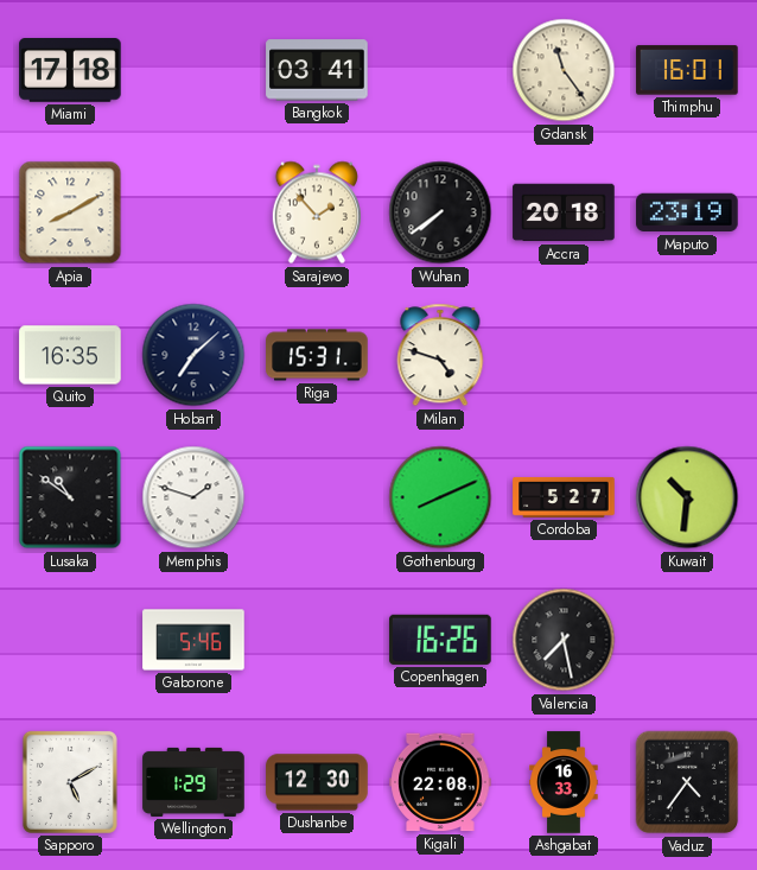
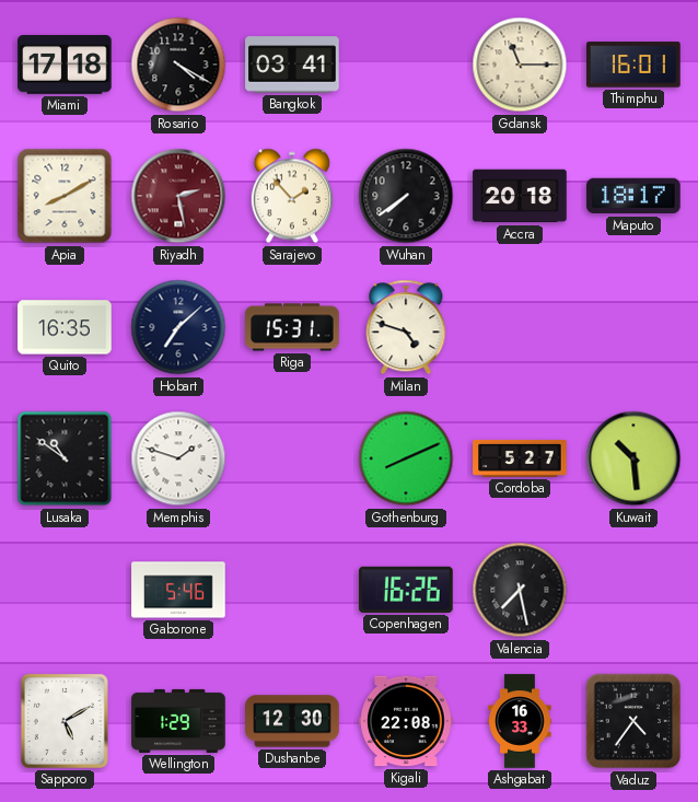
Rosario: none -> 4:20
Gdansk: 11:24 -> 11:15
Riyadh: none -> 2:28
Maputo: 23:19 -> 18:17
Kuwait: 10:31 -> 10:29
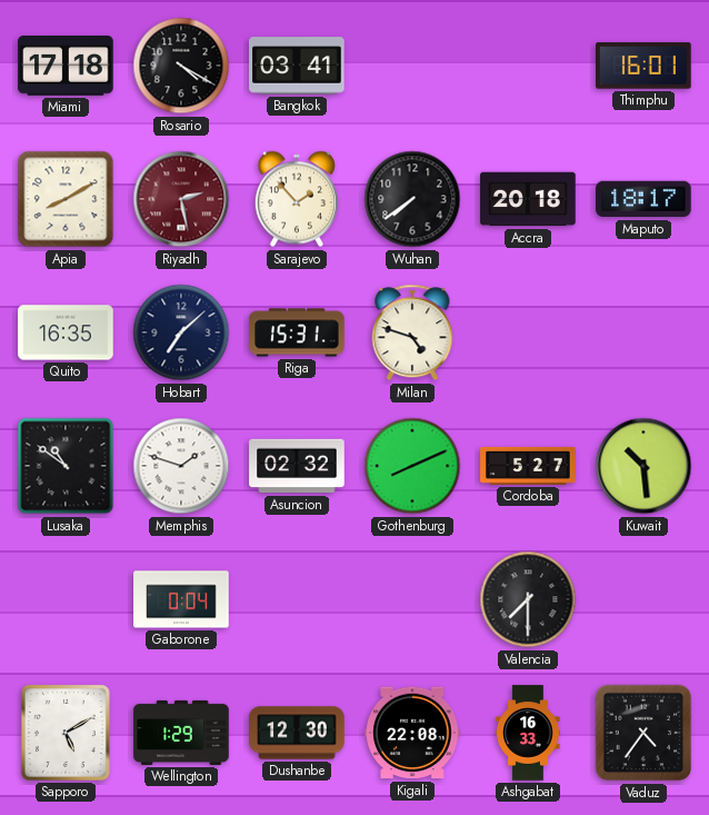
Gdansk: 11:15 -> none
Asuncion: none -> 02:32
Gaborone: 5:46 -> 0:04
Copenhagen: 16:26 -> none
Valencia: 7:28 -> 7:30
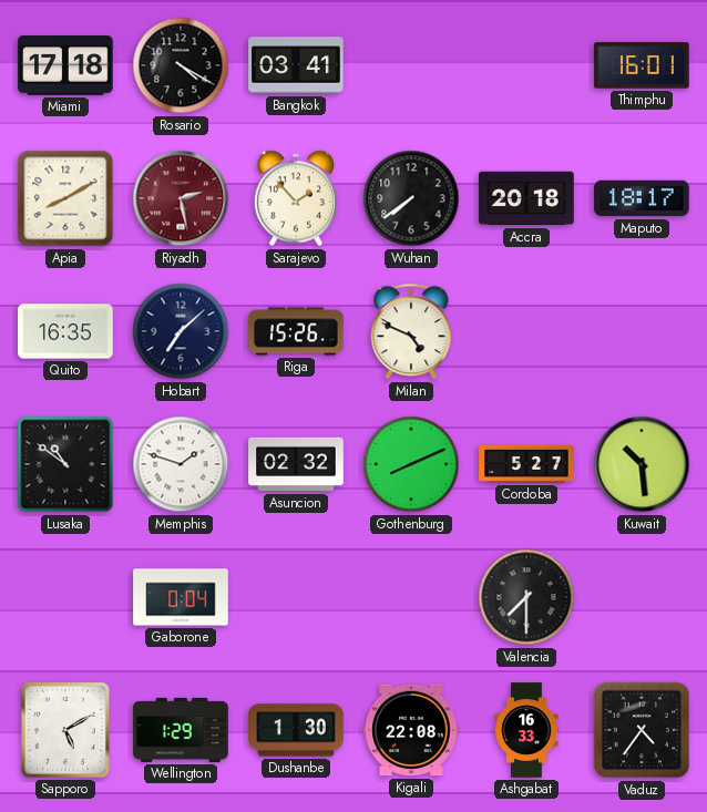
Riga: 15:31 -> 15:26
Milan: 4:48 -> 4:49
Dushanbe: 12:30 -> 1:30
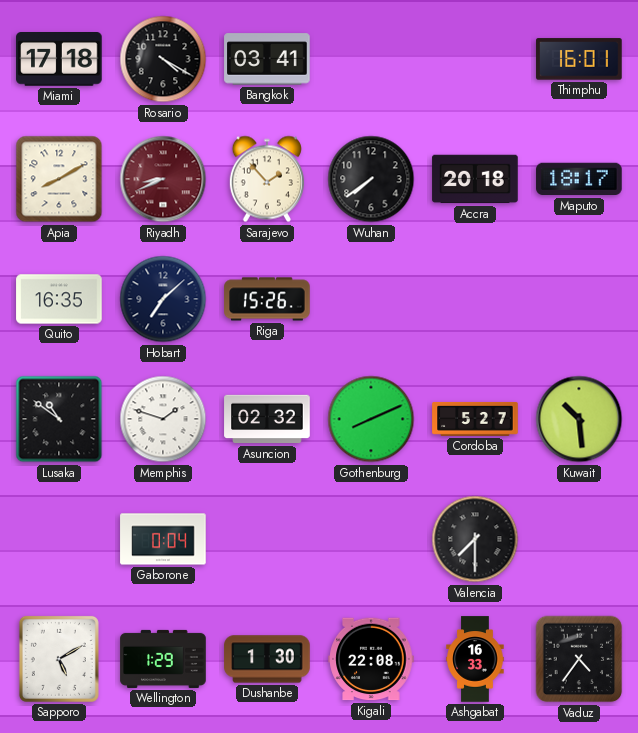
Riyadh: 2:28 -> 8:41
Milan: 4:49 -> none
